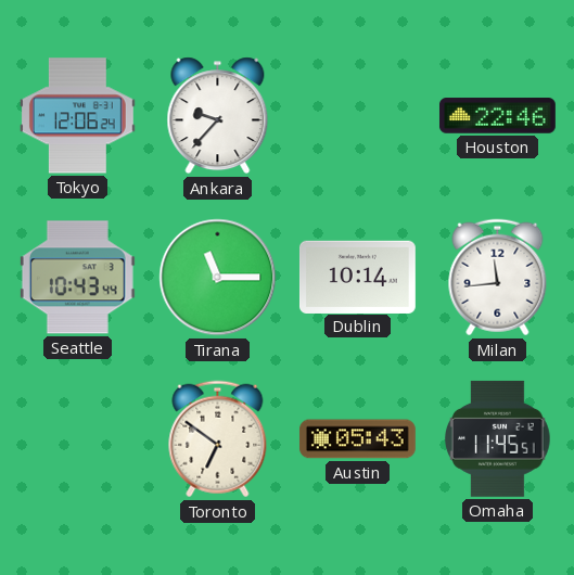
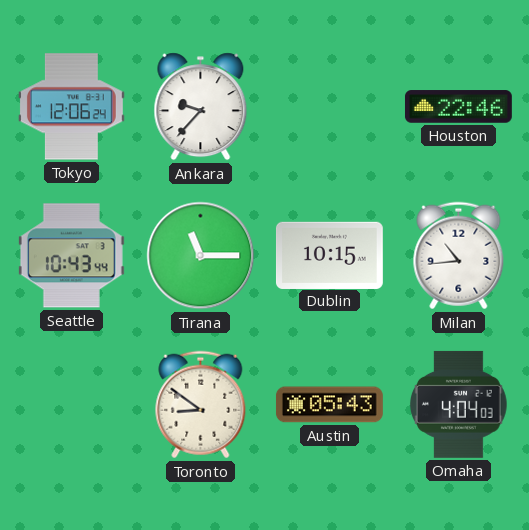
Dublin: 10:14 -> 10:15
Milan: 11:44 -> 10:44
Toronto: 6:51 -> 8:51
Omaha: 11:45 -> 4:04
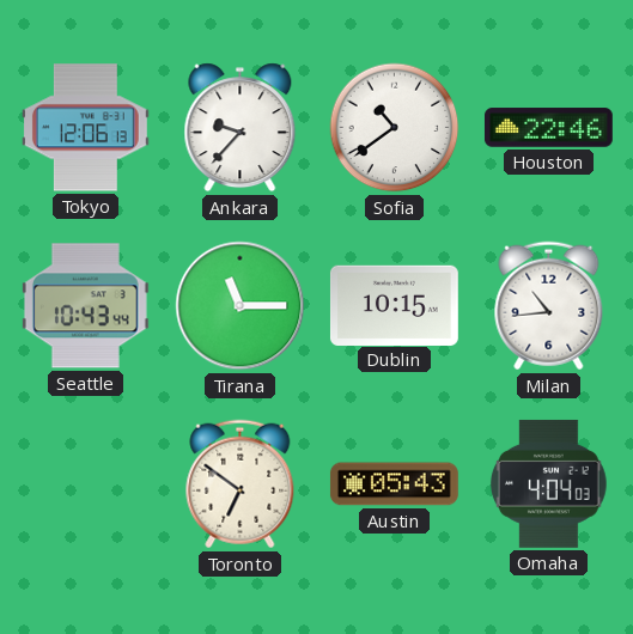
Tokyo: 12:06:24 -> 12:06:13
Sofia: none -> 10:39
Toronto: 8:51 -> 6:51
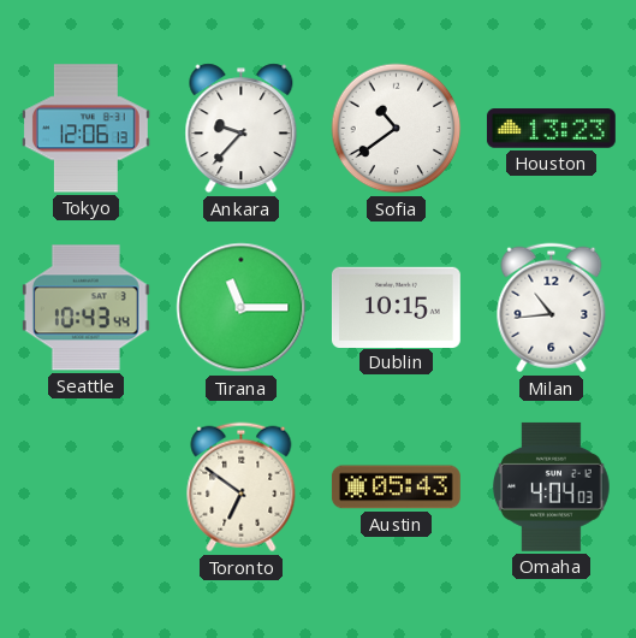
Houston: 22:46 -> 13:23
